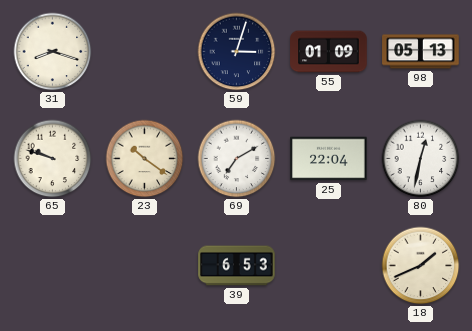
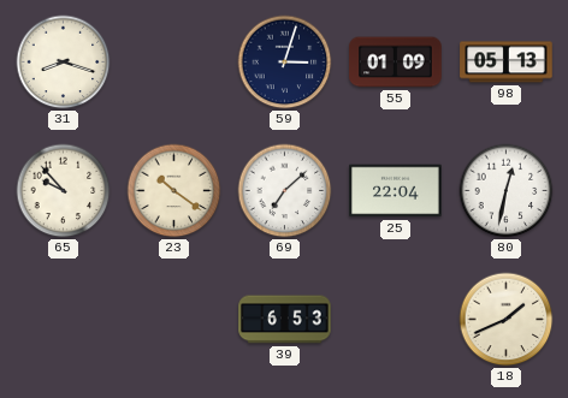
65: 9:48 -> 9:53
69: 7:10 -> 7:08
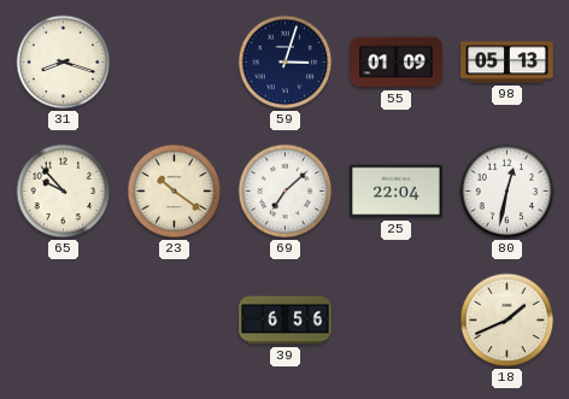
39: 6:53 -> 6:56
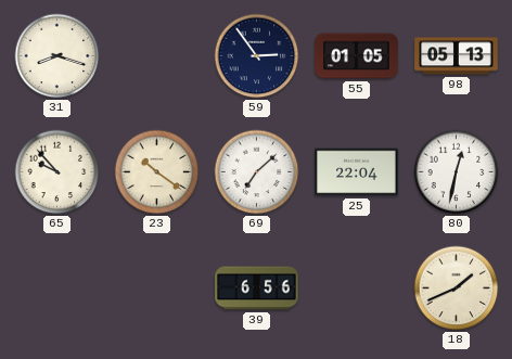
59: 3:03 -> 2:54
55: 01:09 -> 01:05
